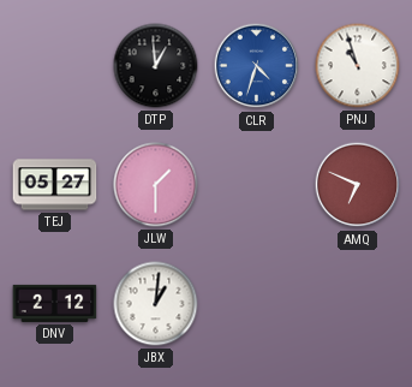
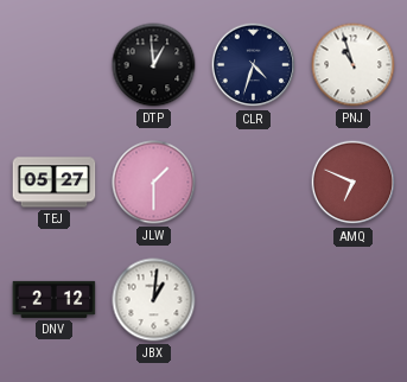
CLR dial: blue -> navy
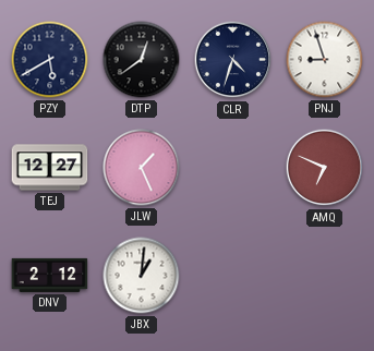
PZY: none -> 5:40
DTP: 12:59 -> 12:39
PNJ: 10:57 -> 8:57
TEJ: 05:27 -> 12:27
JLW: 1:30 -> 1:26
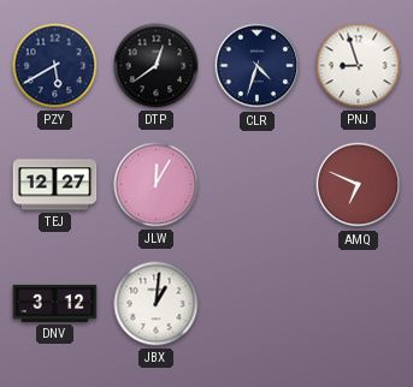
JLW: 1:26 -> 12:05
DNV: 2:12 -> 3:12
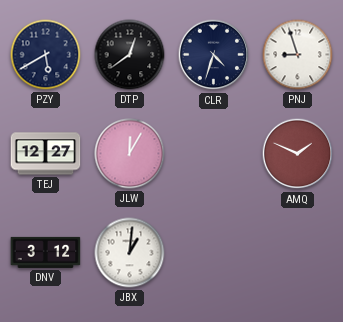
AMQ: 6:49 -> 1:49
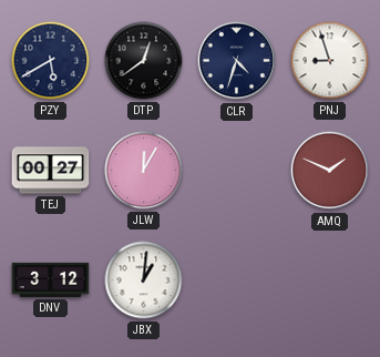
TEJ: 12:27 -> 00:27
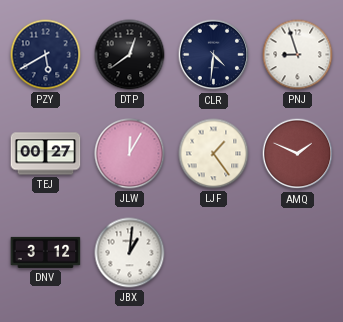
CLR: 4:33 -> 4:31
LJF: none -> 1:24
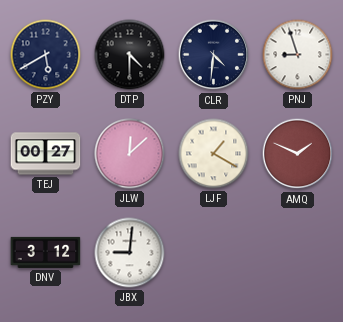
DTP: 12:39 -> 4:30
JLW: 12:05 -> 12:08
LJF: 1:24 -> 1:20
JBX: 1:01 -> 9:01
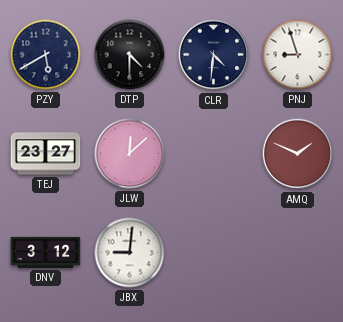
TEJ: 00:27 -> 23:27
LJF: 1:20 -> none
